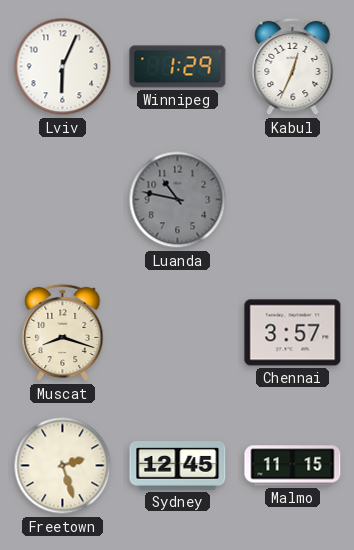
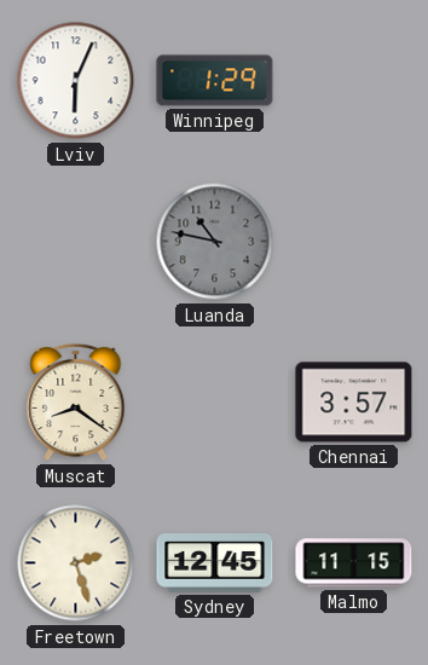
Kabul: 12:34 -> none
Muscat: 8:18 -> 8:21
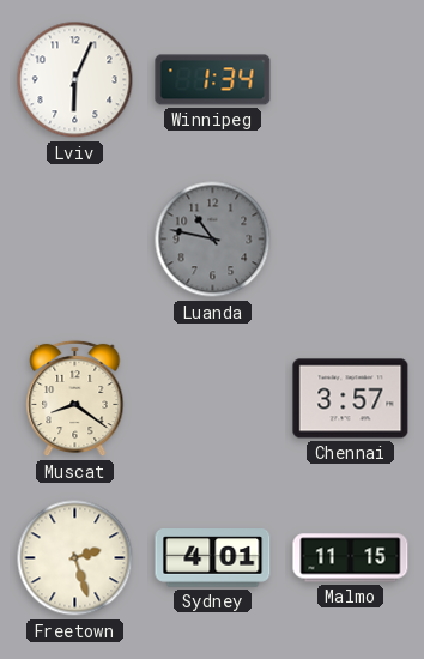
Winnipeg: 1:29 -> 1:34
Sydney: 12:45 -> 4:01
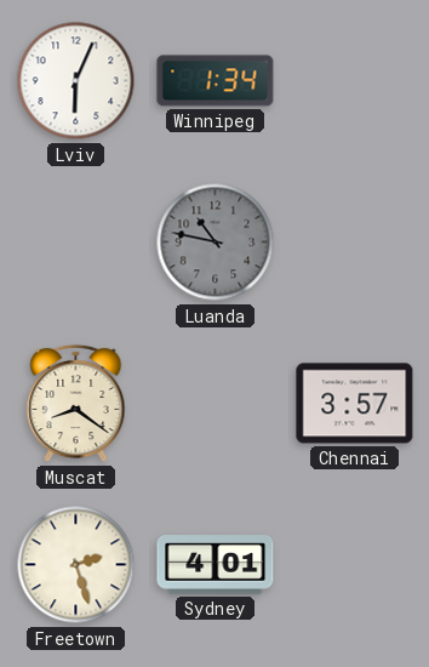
Malmo: 11:15 -> none
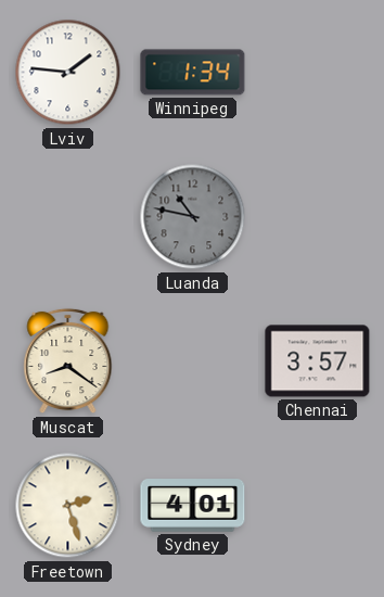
Lviv: 6:04 -> 1:46
